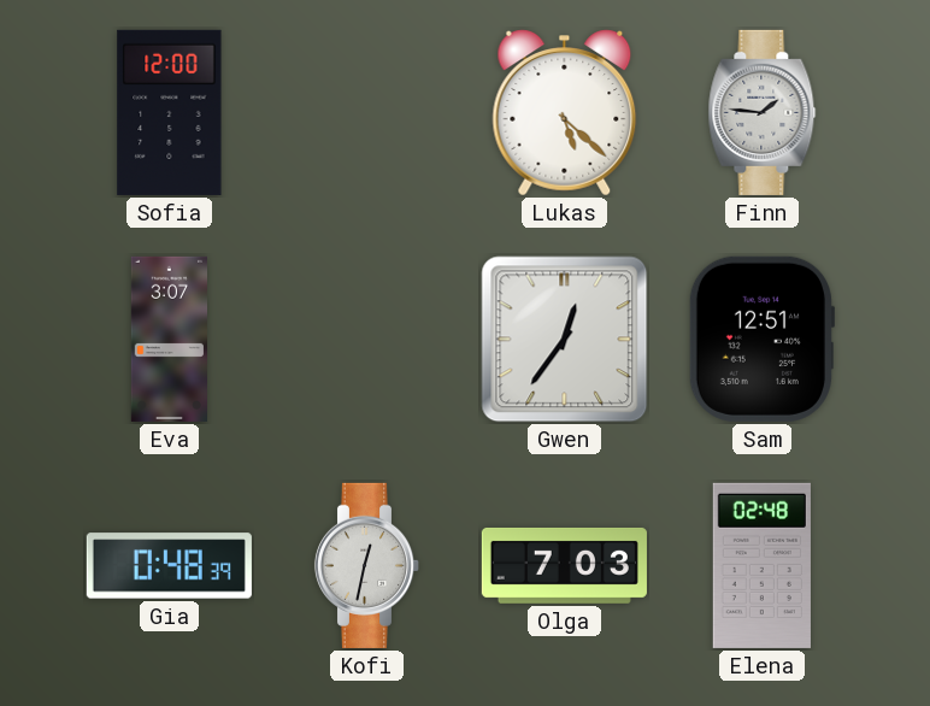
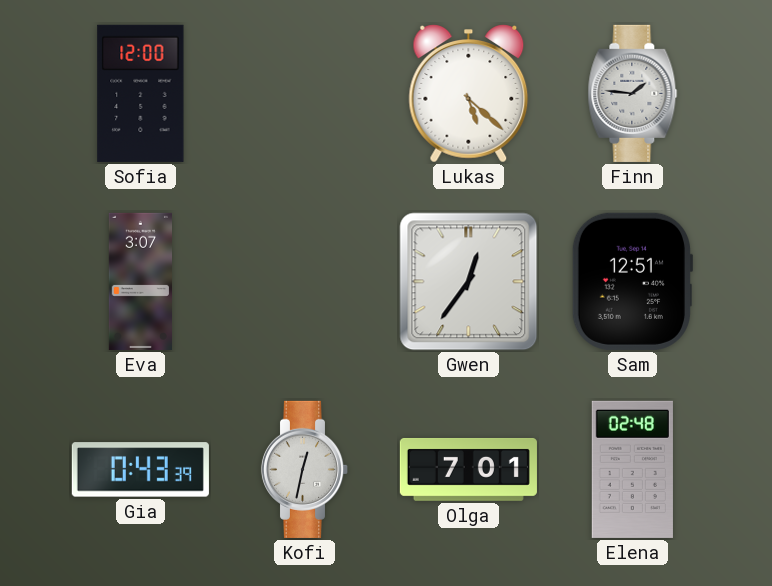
Gia: 0:48 -> 0:43
Olga: 7:03 -> 7:01
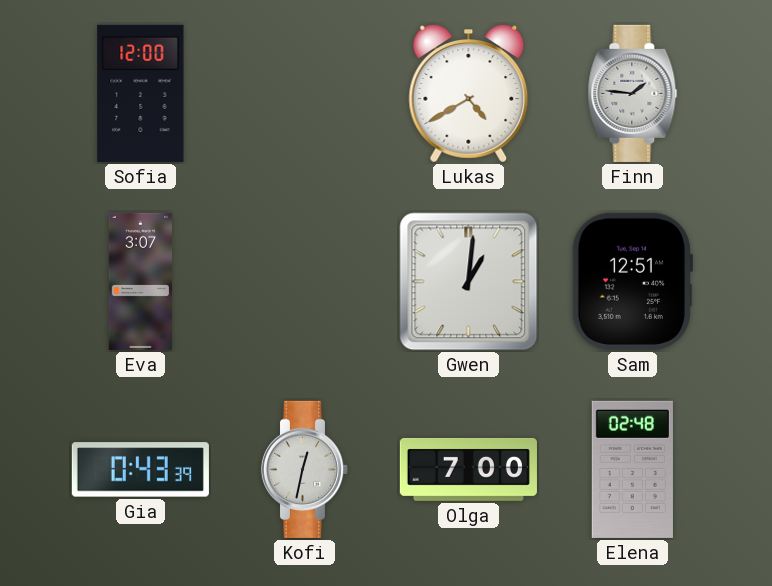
Lukas: 5:22 -> 4:40
Gwen: 12:36 -> 1:01
Olga: 7:01 -> 7:00
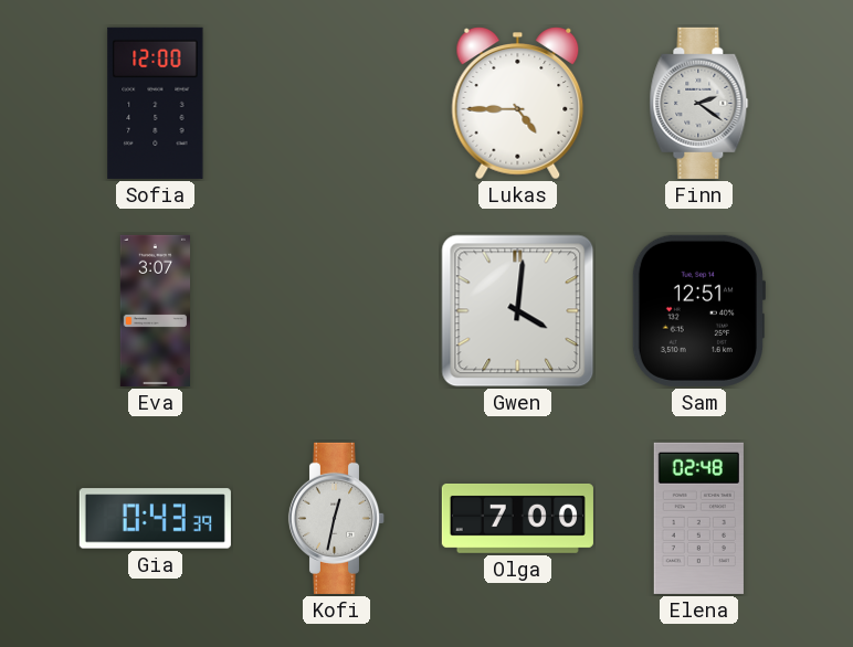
Lukas: 4:40 -> 4:45
Finn: 1:46 -> 2:21
Gwen: 1:01 -> 4:01
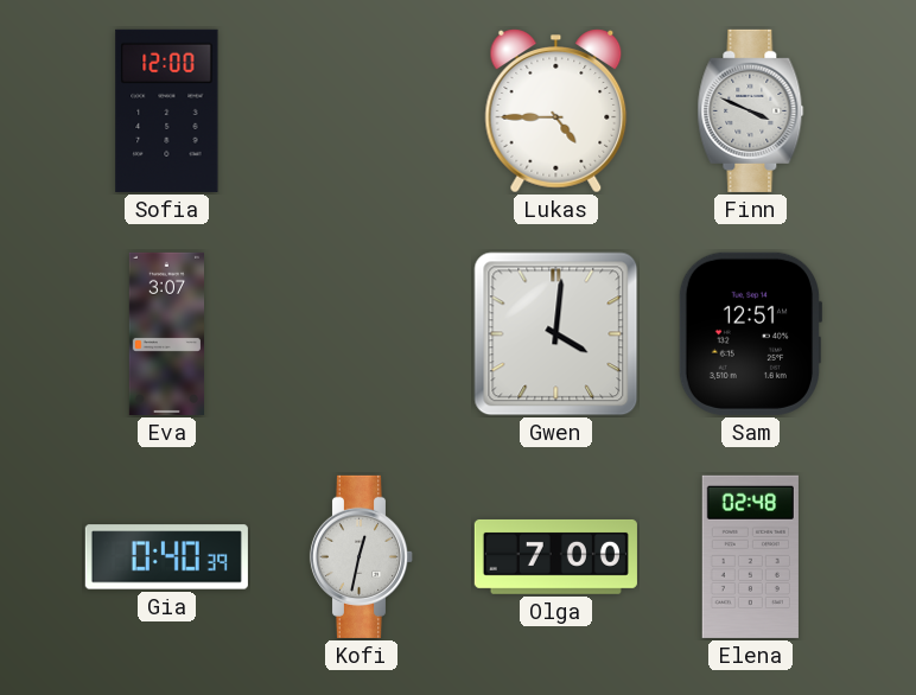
Finn: 2:21 -> 3:49
Gia: 0:43 -> 0:40
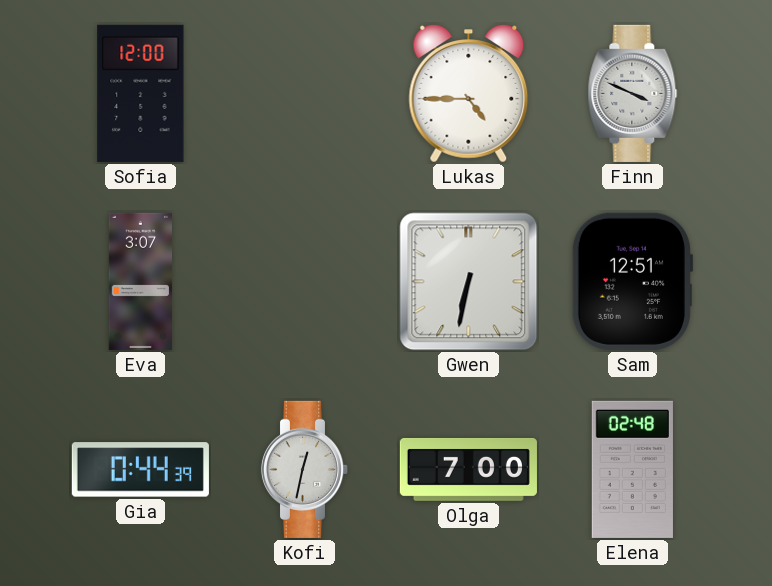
Gwen: 4:01 -> 6:32
Gia: 0:40 -> 0:44
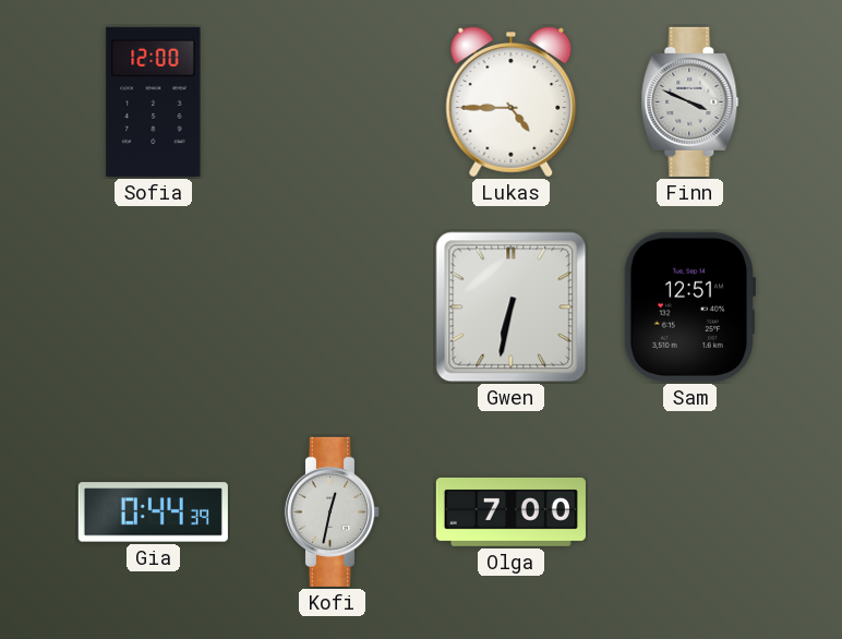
Eva: 3:07 -> none
Elena: 02:48 -> none
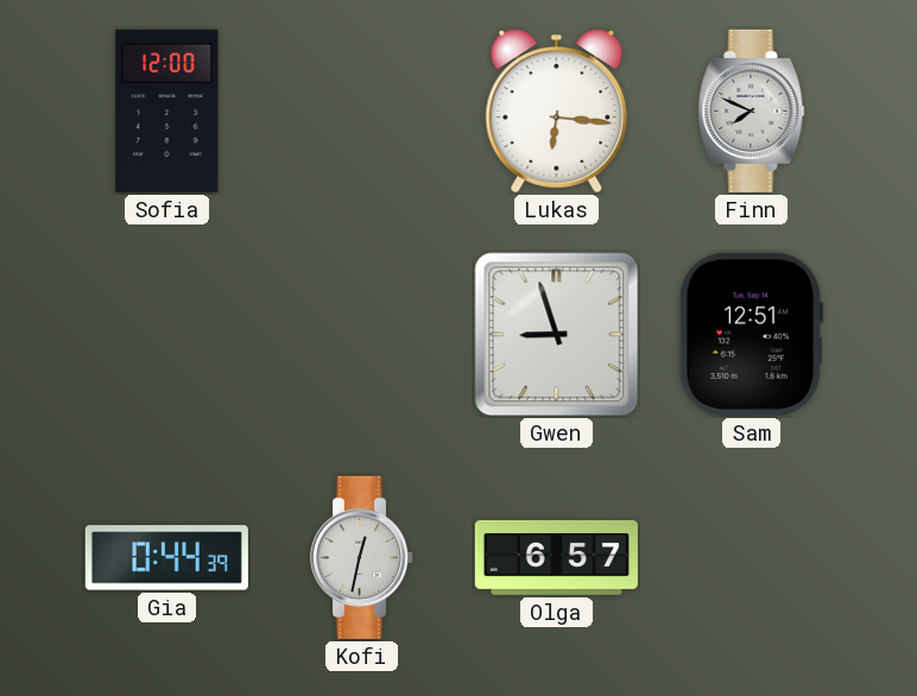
Lukas: 4:45 -> 6:16
Finn: 3:49 -> 7:49
Gwen: 6:32 -> 8:57
Olga: 7:00 -> 6:57
